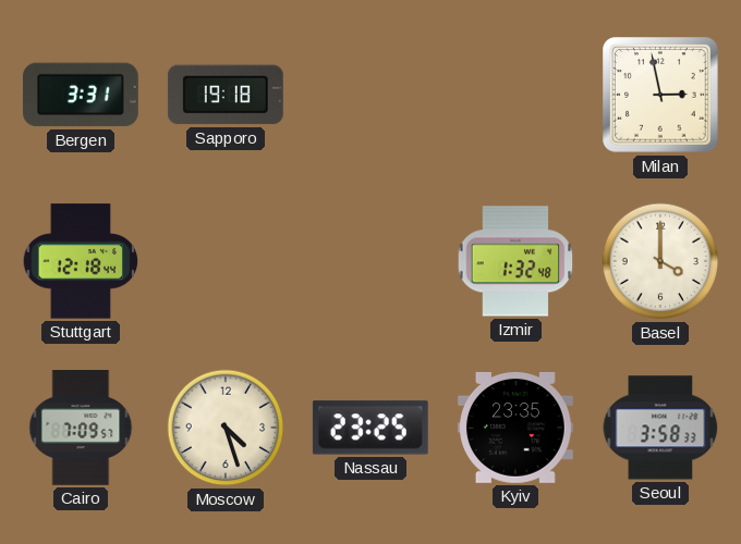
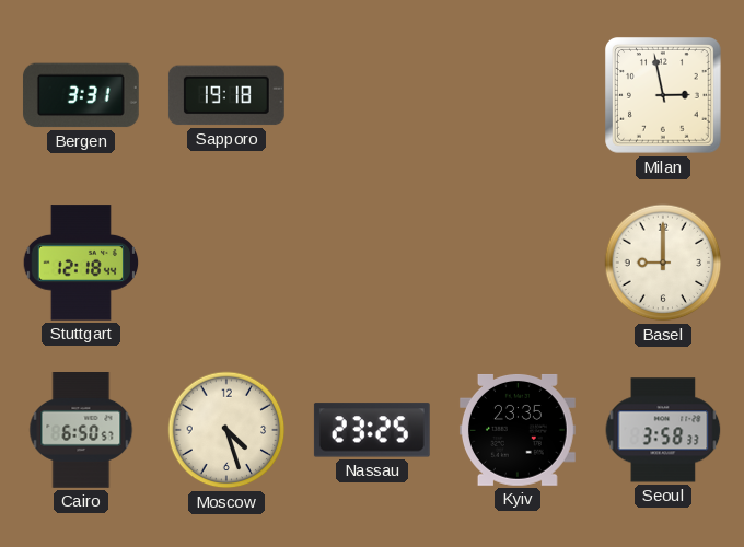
Izmir: 1:32 -> none
Basel: 4:00 -> 9:00
Cairo: 7:09 -> 6:50
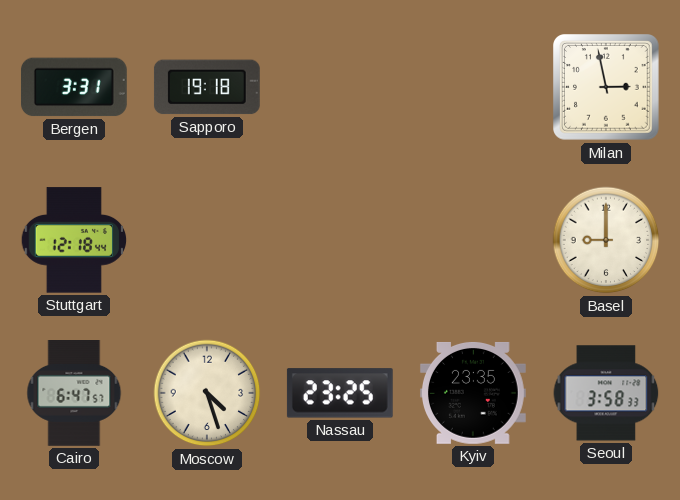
Cairo: 6:50 -> 6:47
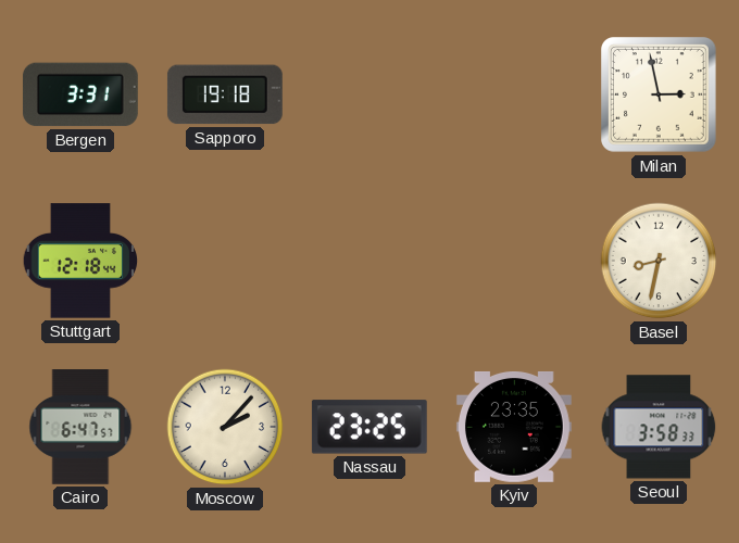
Basel: 9:00 -> 8:32
Moscow: 4:27 -> 2:07
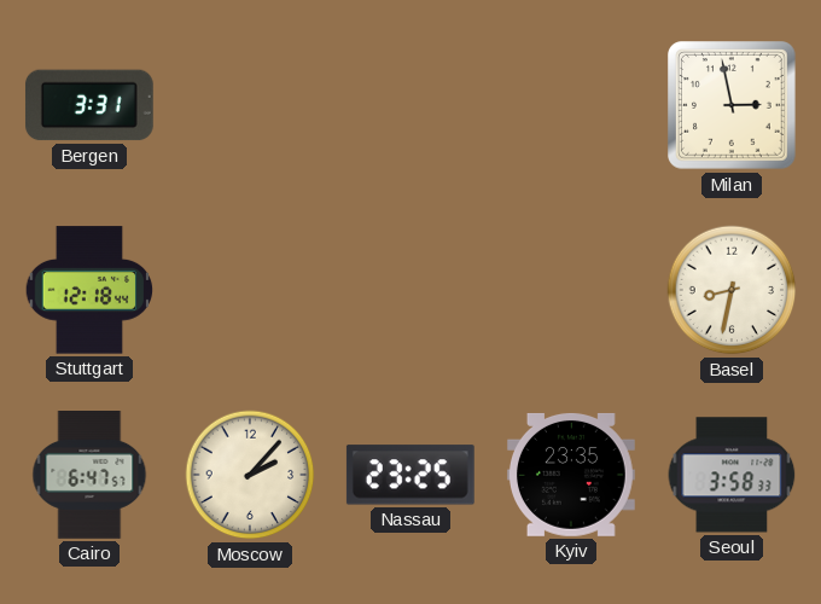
Sapporo: 19:18 -> none
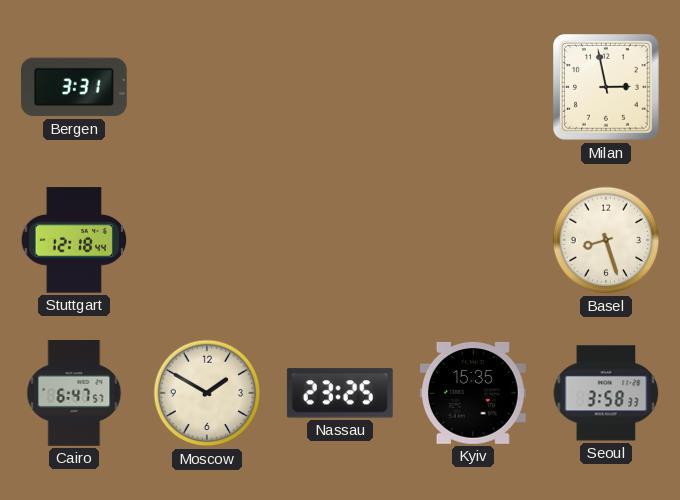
Basel: 8:32 -> 8:27
Moscow: 2:07 -> 1:50
Kyiv: 23:35 -> 15:35
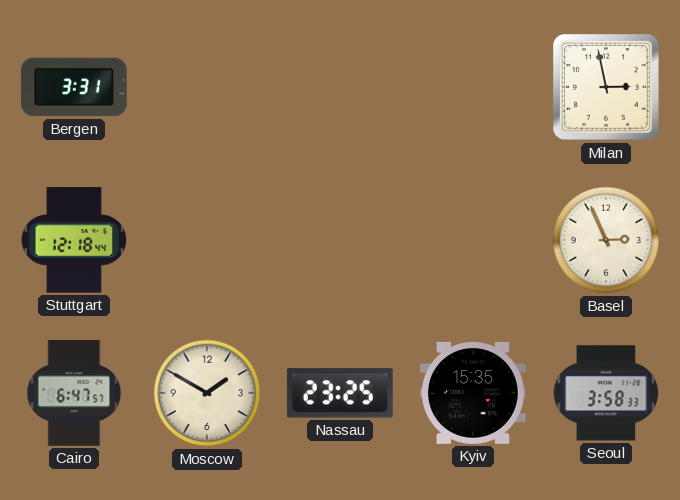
Basel: 8:27 -> 2:56
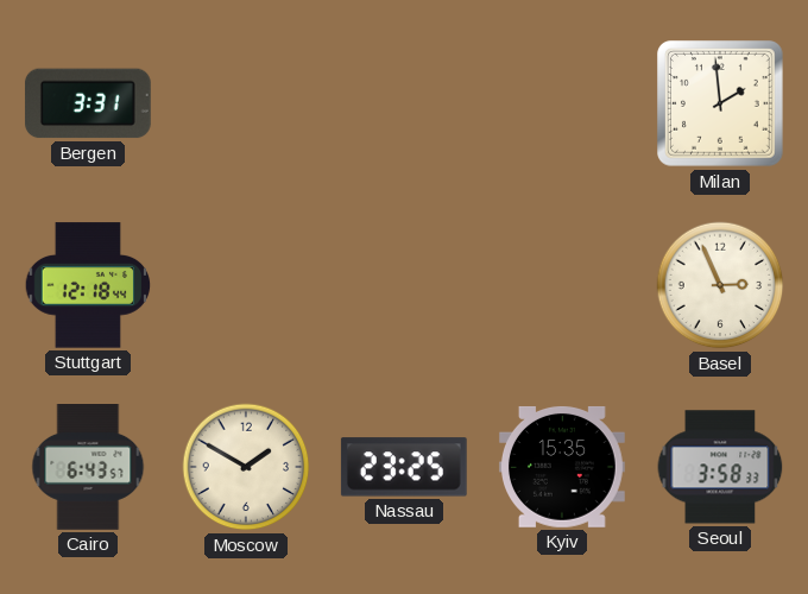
Milan: 2:58 -> 1:59
Cairo: 6:47 -> 6:43
